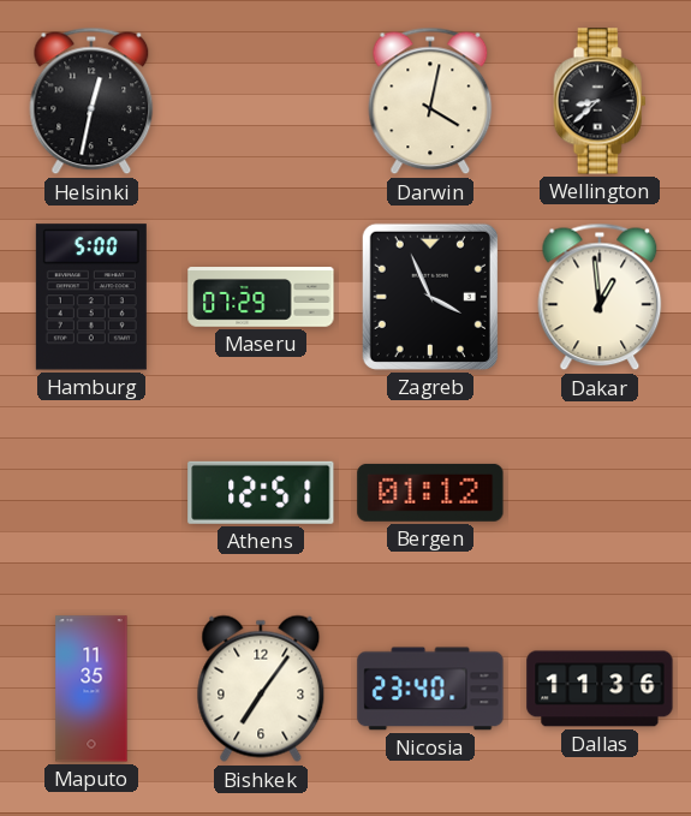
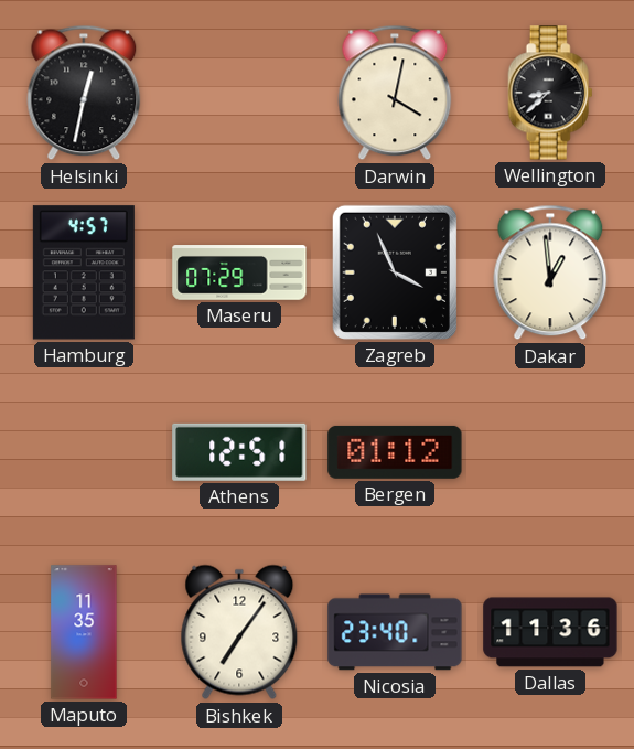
Hamburg: 5:00 -> 4:57
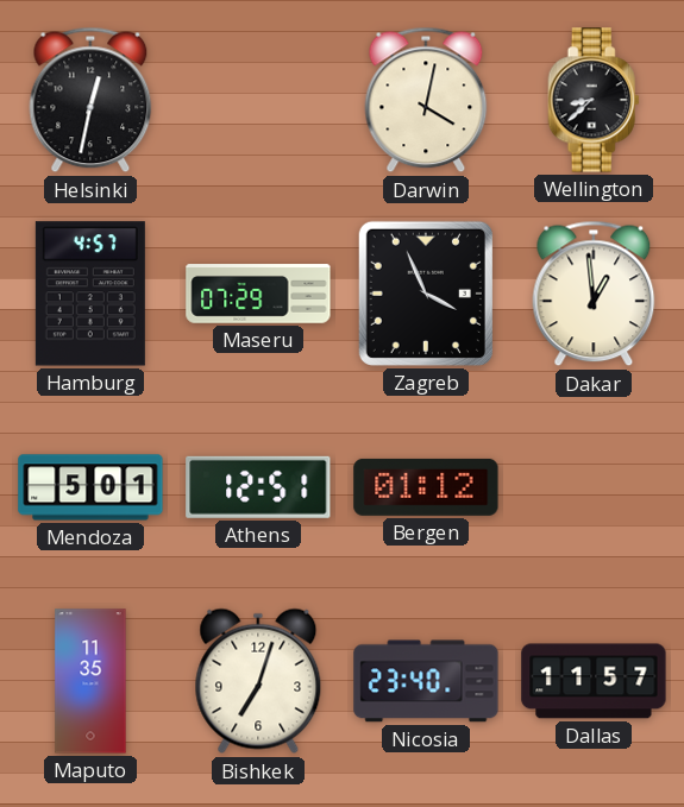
Mendoza: none -> 5:01
Bishkek: 7:06 -> 7:03
Dallas: 11:36 -> 11:57
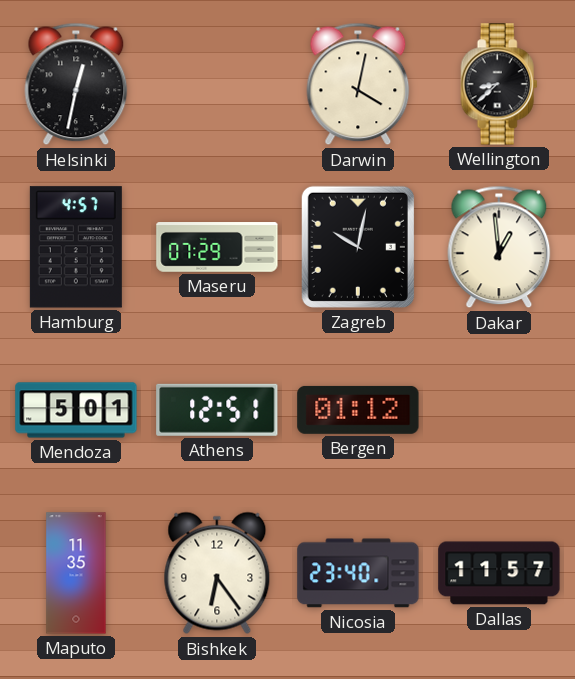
Zagreb: 3:56 -> 10:02
Bishkek: 7:03 -> 6:24
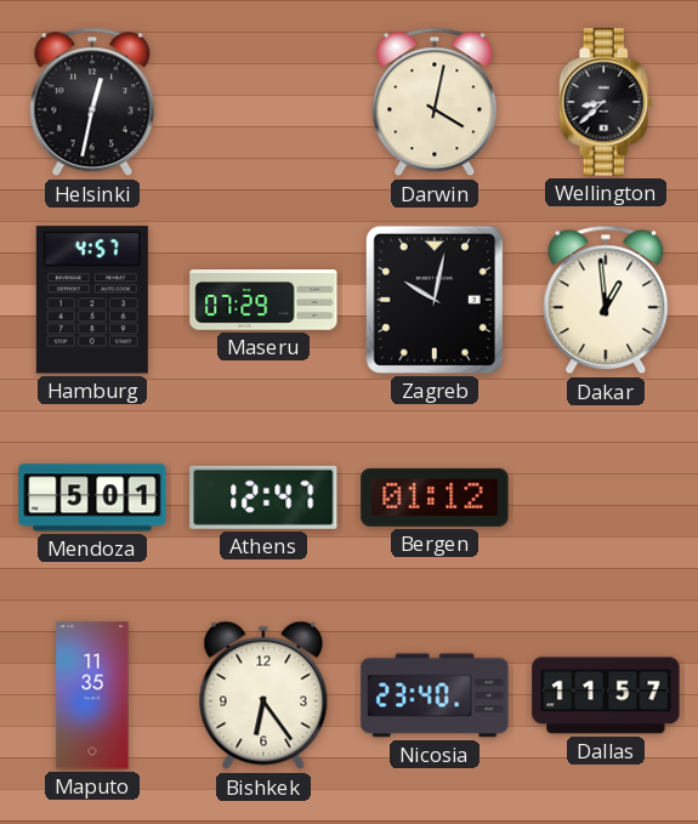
Athens: 12:51 -> 12:47
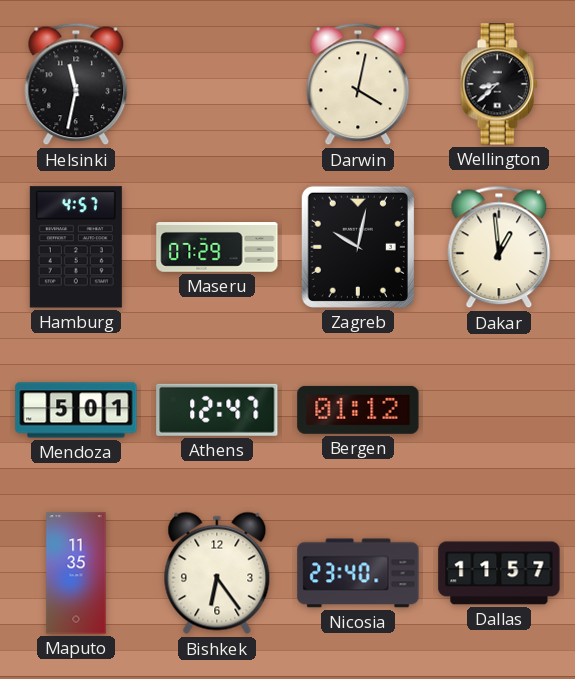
Helsinki: 12:32 -> 11:32
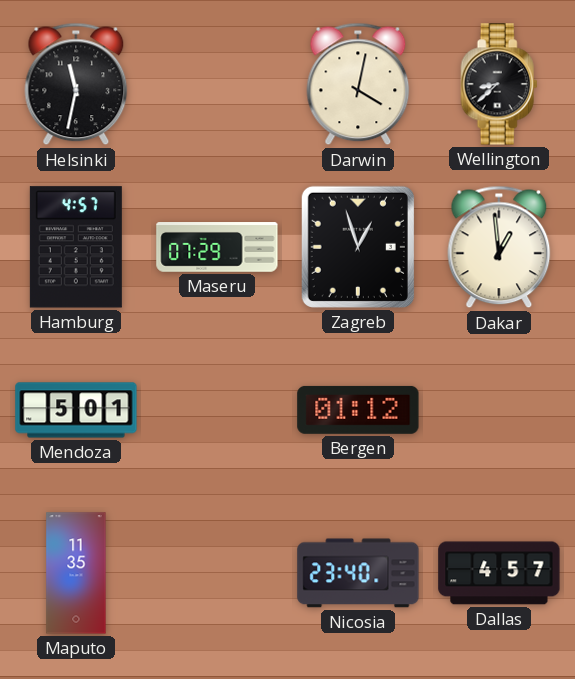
Zagreb: 10:02 -> 12:57
Athens: 12:47 -> none
Bishkek: 6:24 -> none
Dallas: 11:57 -> 4:57
